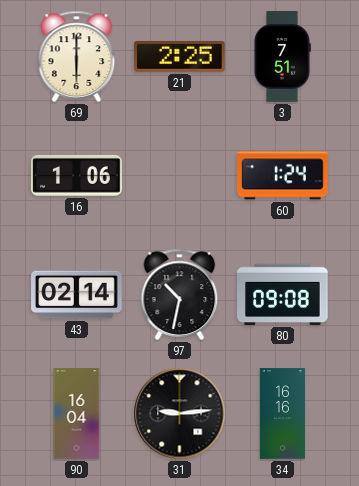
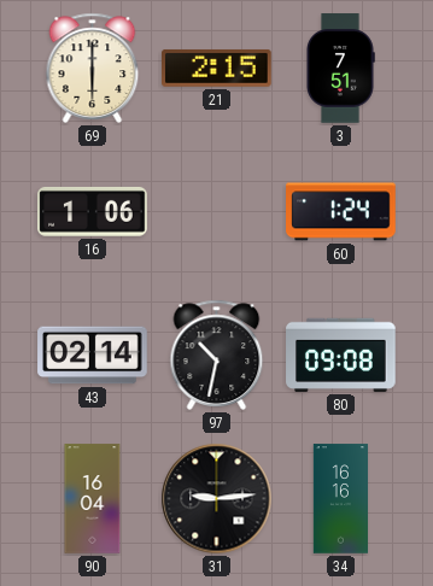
21: 2:25 -> 2:15
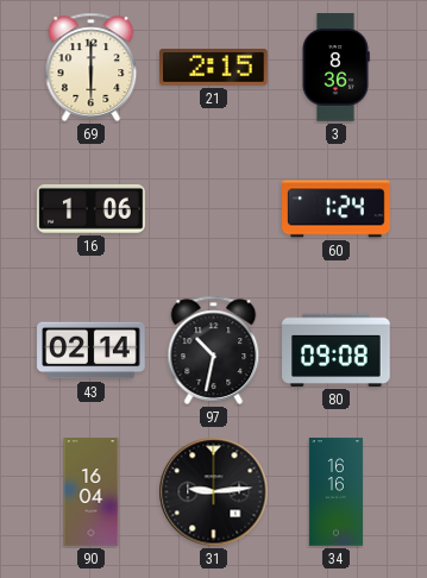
3: 7:51 -> 8:36
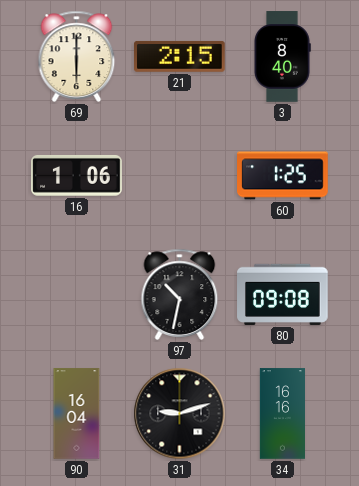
3: 8:36 -> 8:40
60: 1:24 -> 1:25
43: 02:14 -> none
31: 9:14 -> 9:12
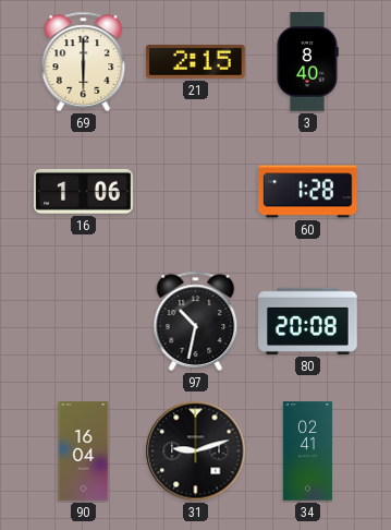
60: 1:25 -> 1:28
80: 09:08 -> 20:08
34: 16:16 -> 02:41
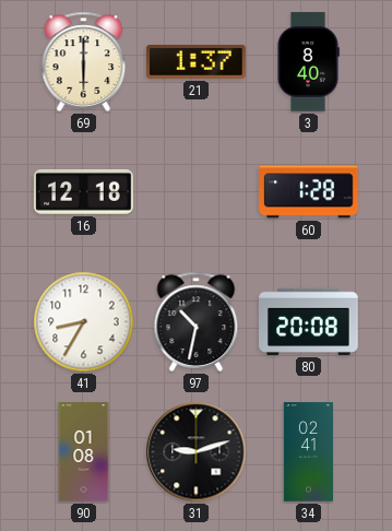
21: 2:15 -> 1:37
16: 1:06 -> 12:18
41: none -> 8:35
90: 16:04 -> 01:08
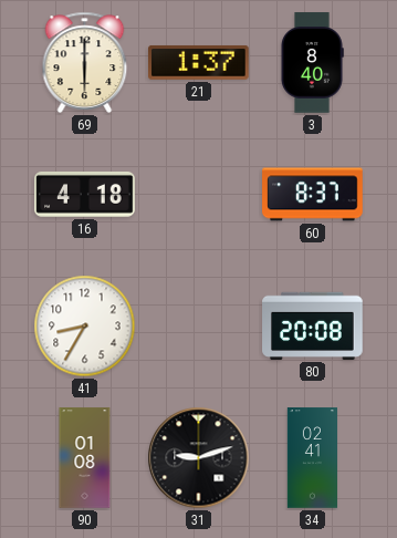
16: 12:18 -> 4:18
60: 1:28 -> 8:37
97: 10:32 -> none
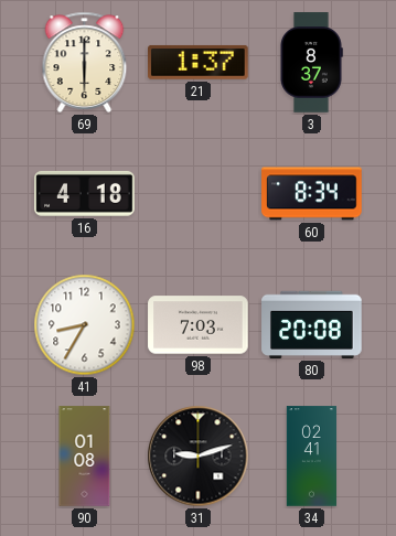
3: 8:40 -> 8:37
60: 8:37 -> 8:34
98: none -> 7:03
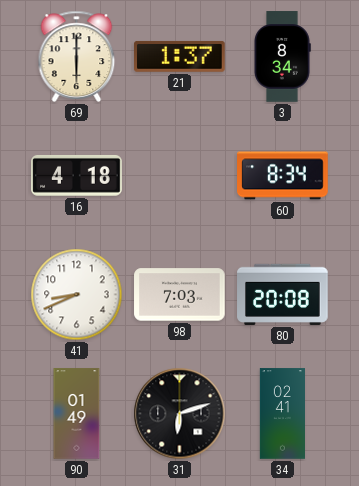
3: 8:37 -> 8:34
41: 8:35 -> 8:41
90: 01:08 -> 01:49
31: 9:12 -> 6:12
